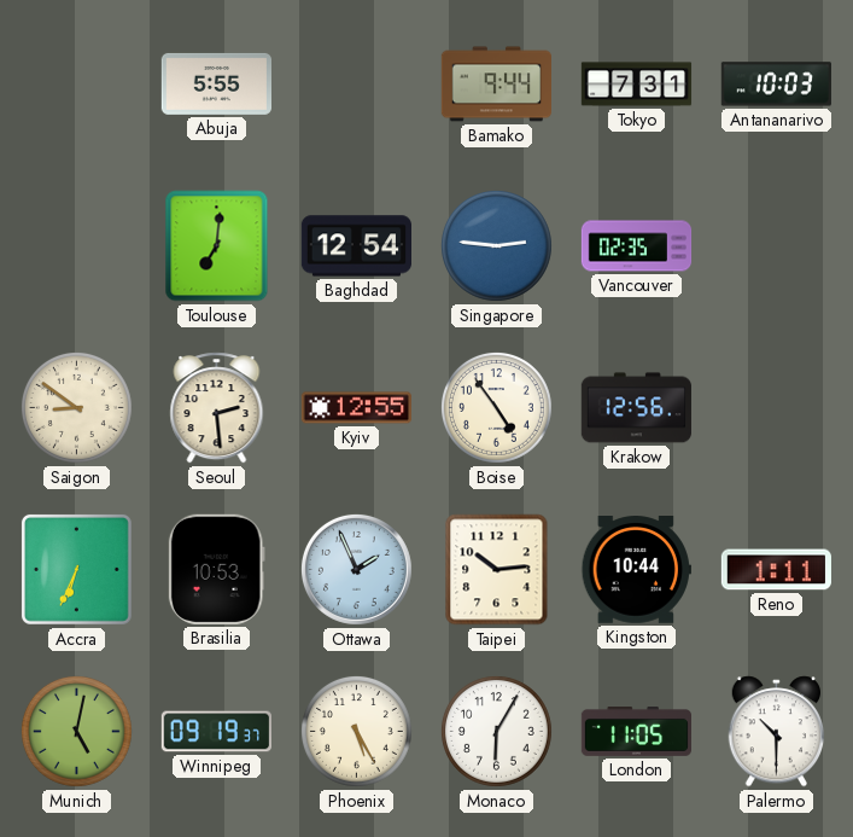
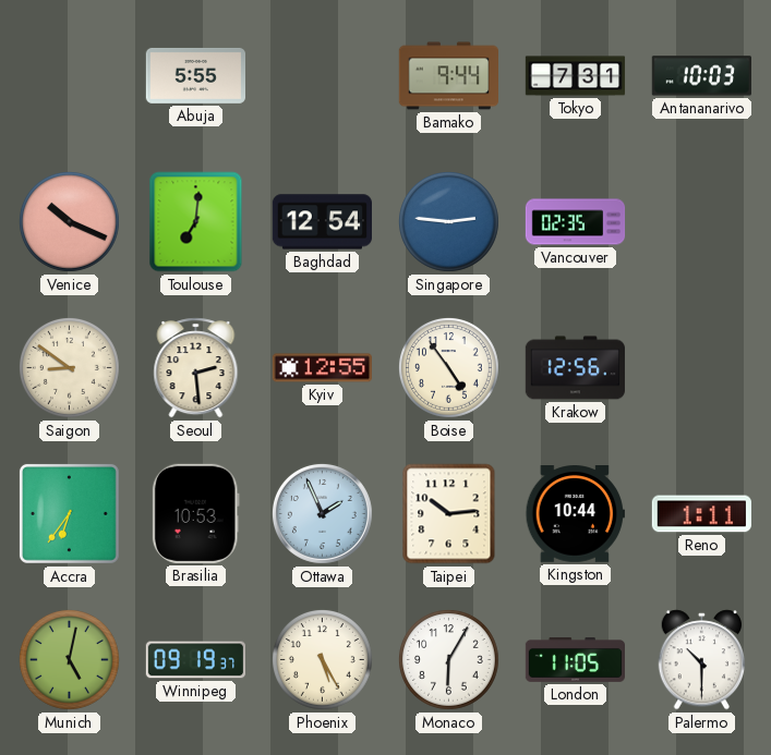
Venice: none -> 10:19
Accra: 6:34 -> 6:36
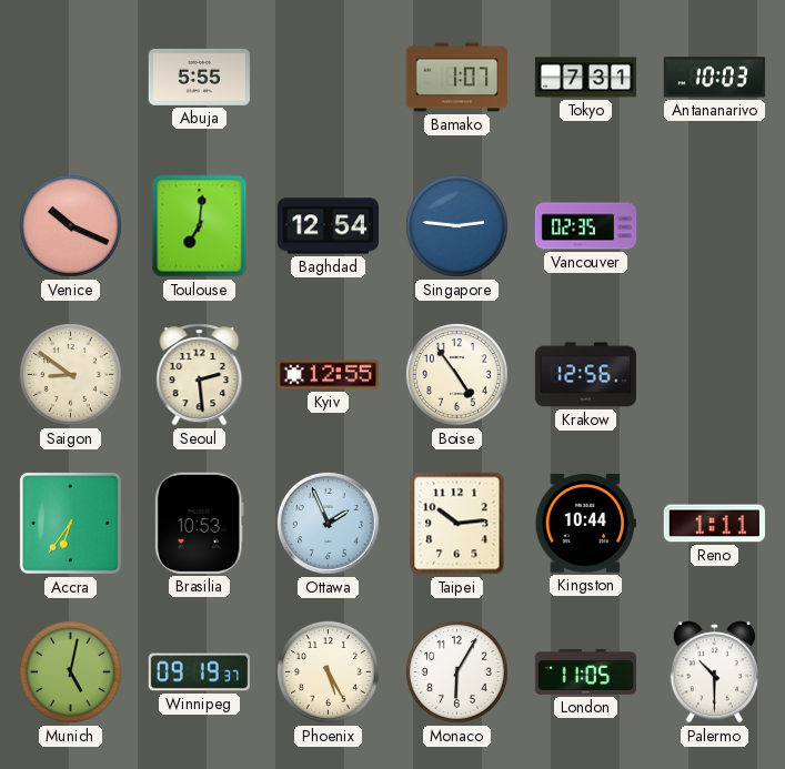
Bamako: 9:44 -> 1:07
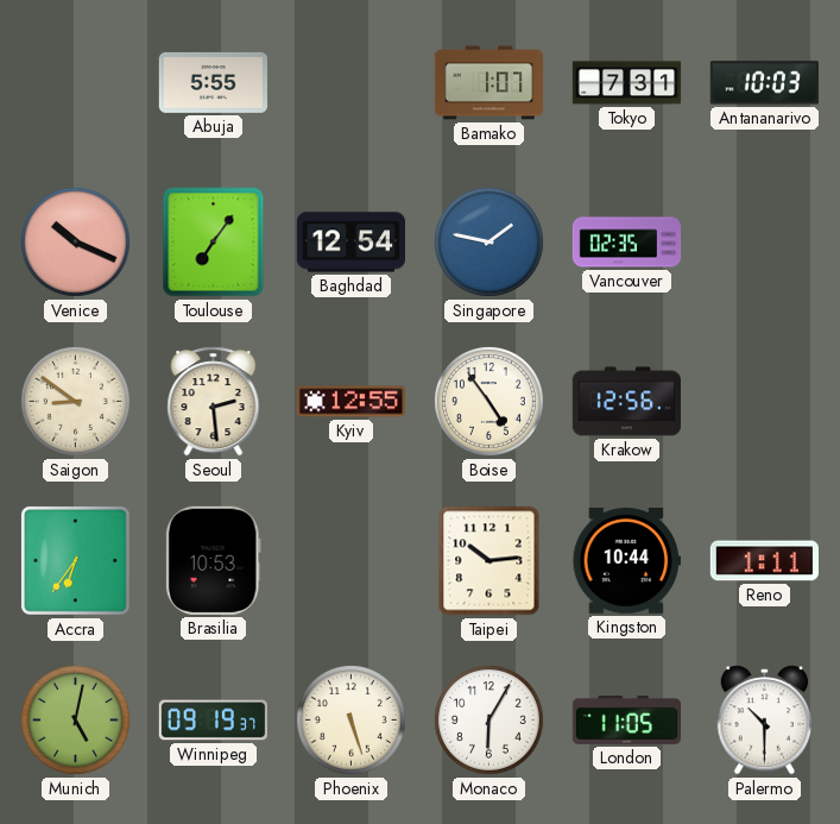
Toulouse: 7:01 -> 7:06
Singapore: 2:46 -> 1:47
Ottawa: 1:56 -> none
Phoenix: 5:25 -> 5:27
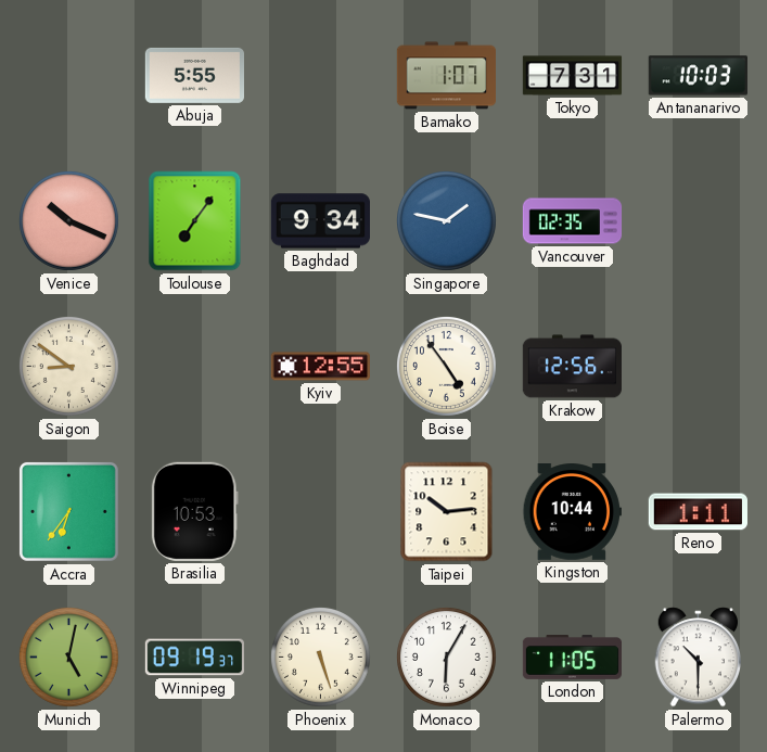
Baghdad: 12:54 -> 9:34
Seoul: 2:29 -> none
